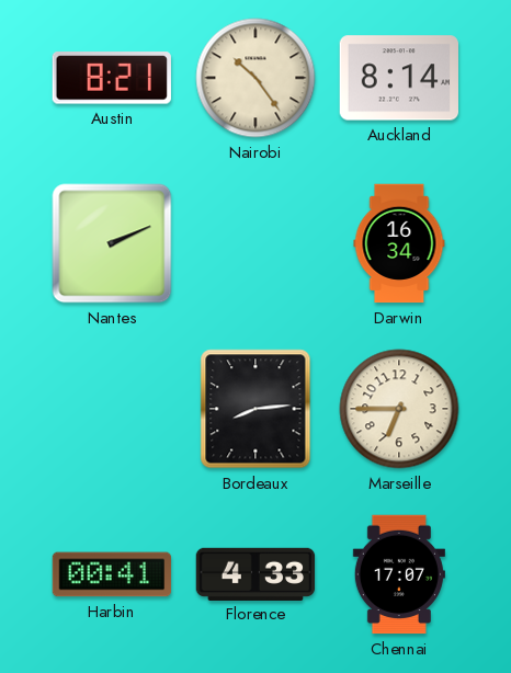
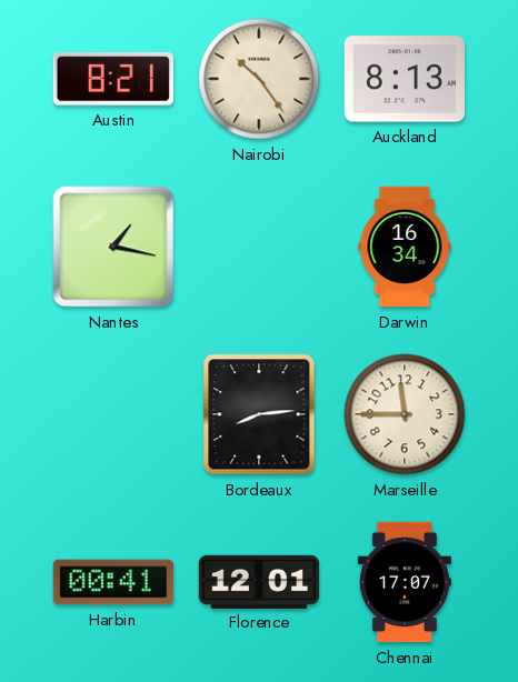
Auckland: 8:14 -> 8:13
Nantes: 2:11 -> 1:17
Marseille: 6:45 -> 11:45
Florence: 4:33 -> 12:01
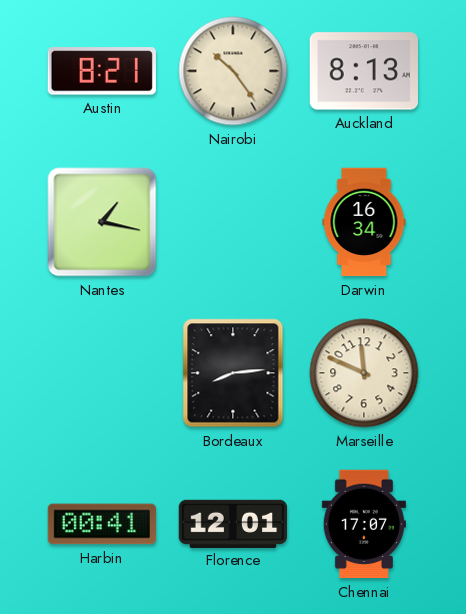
Marseille: 11:45 -> 11:49
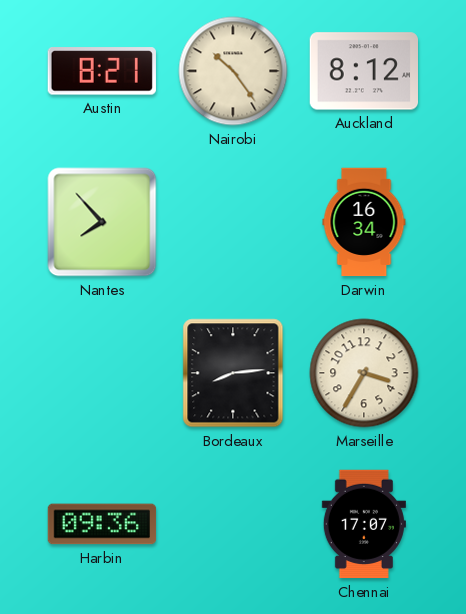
Auckland: 8:13 -> 8:12
Nantes: 1:17 -> 7:53
Marseille: 11:49 -> 3:35
Harbin: 00:41 -> 09:36
Florence: 12:01 -> none
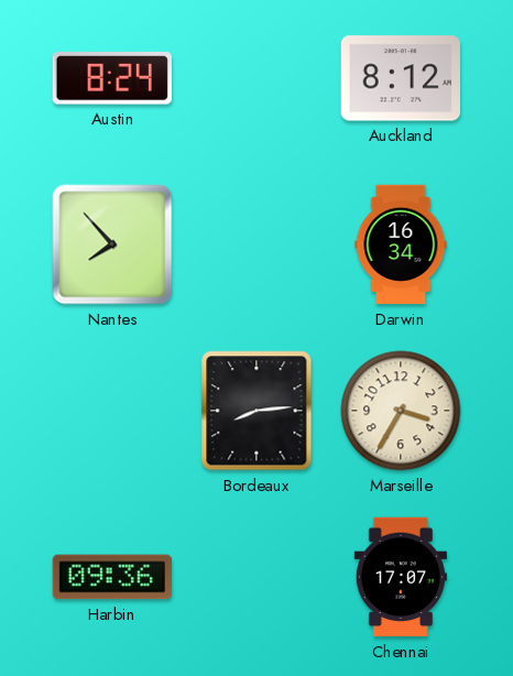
Austin: 8:21 -> 8:24
Nairobi: 10:24 -> none
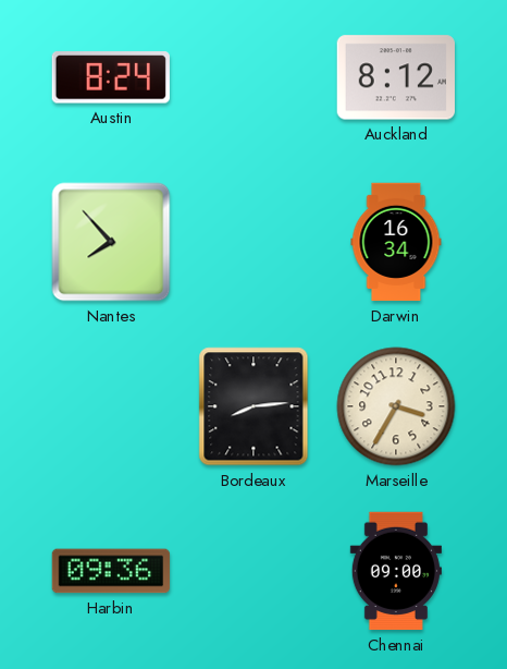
Chennai: 17:07 -> 09:00
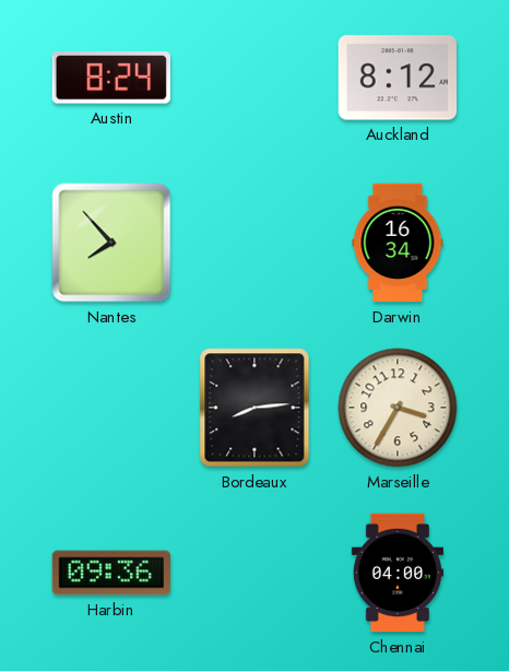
Chennai: 09:00 -> 04:00
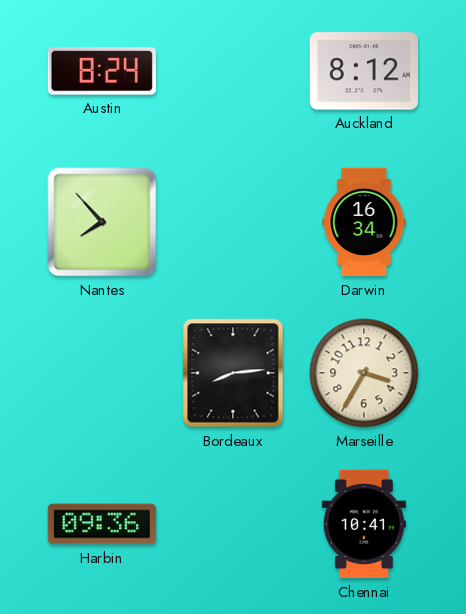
Chennai: 04:00 -> 10:41
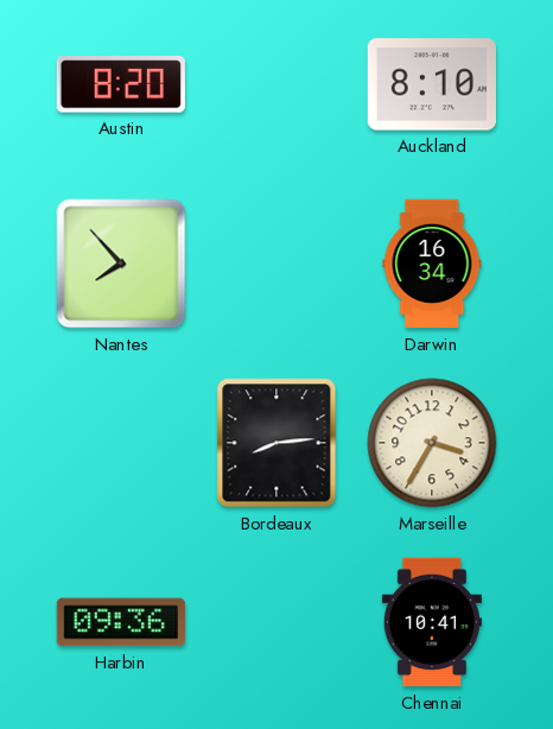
Austin: 8:24 -> 8:20
Auckland: 8:12 -> 8:10
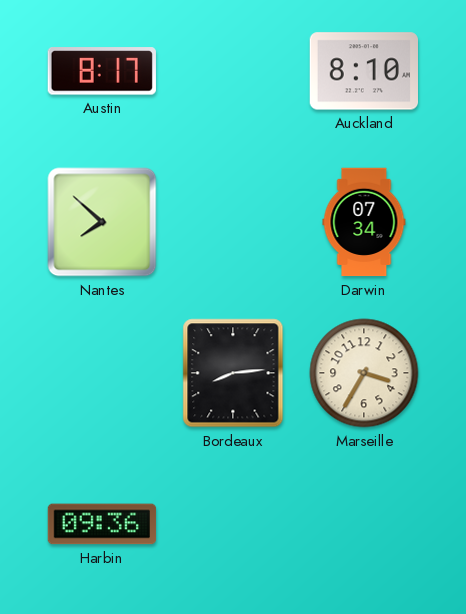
Austin: 8:20 -> 8:17
Nantes: 7:53 -> 7:52
Darwin: 16:34 -> 07:34
Chennai: 10:41 -> none
